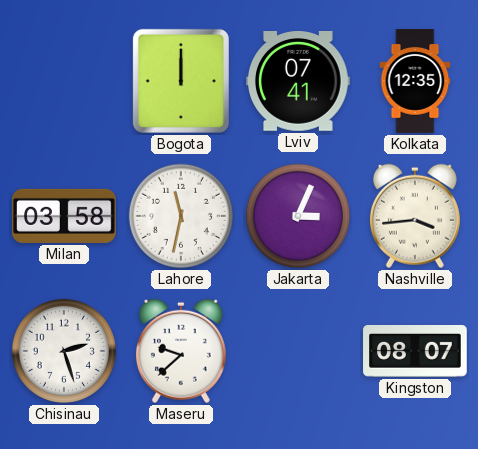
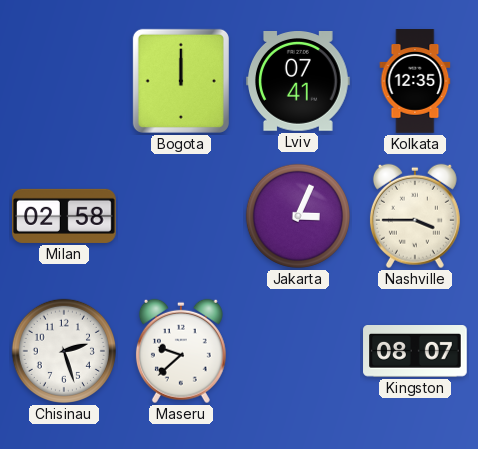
Milan: 03:58 -> 02:58
Lahore: 11:32 -> none
Nashville: 3:44 -> 3:45
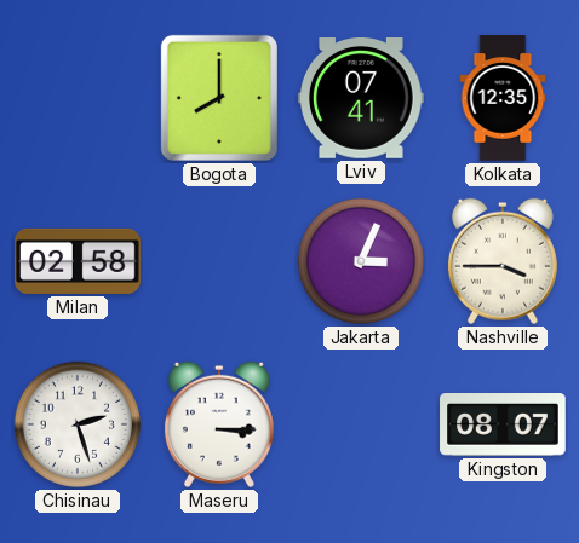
Bogota: 12:00 -> 8:00
Maseru: 9:38 -> 3:15
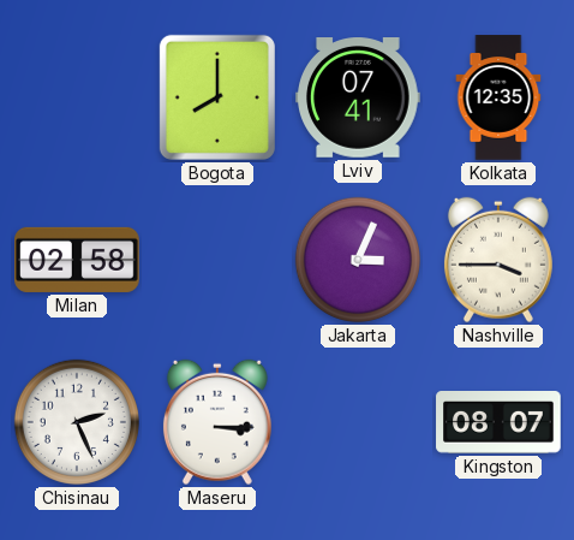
Chisinau: 2:27 -> 2:26
